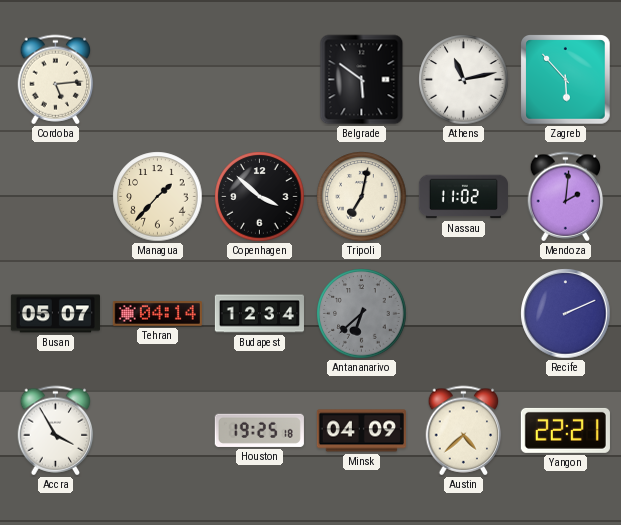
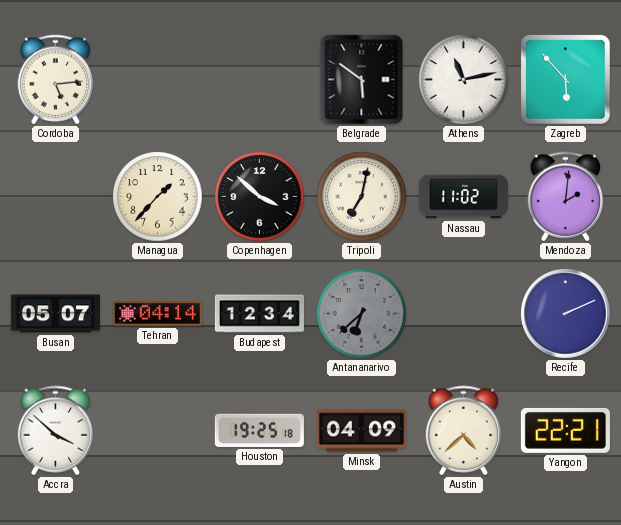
Accra: 3:55 -> 3:52
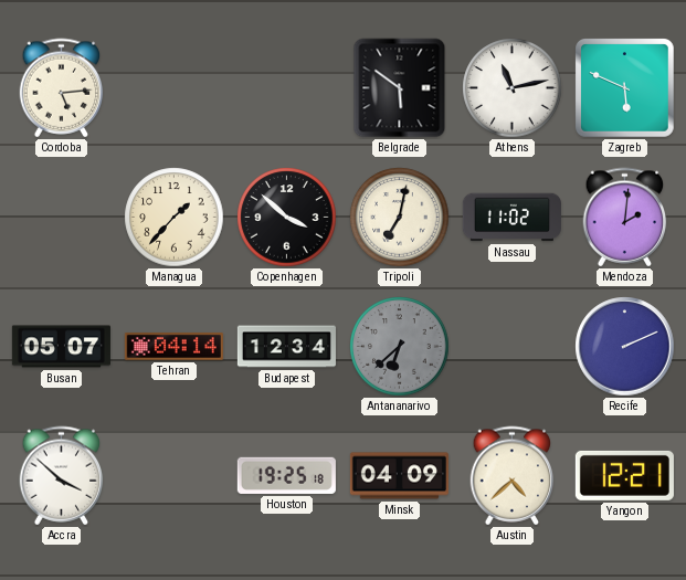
Zagreb: 5:53 -> 5:49
Yangon: 22:21 -> 12:21
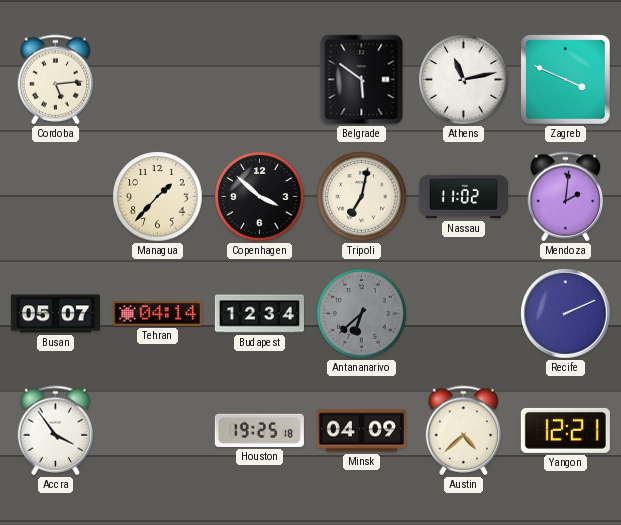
Zagreb: 5:49 -> 3:49
Accra: 3:52 -> 3:54
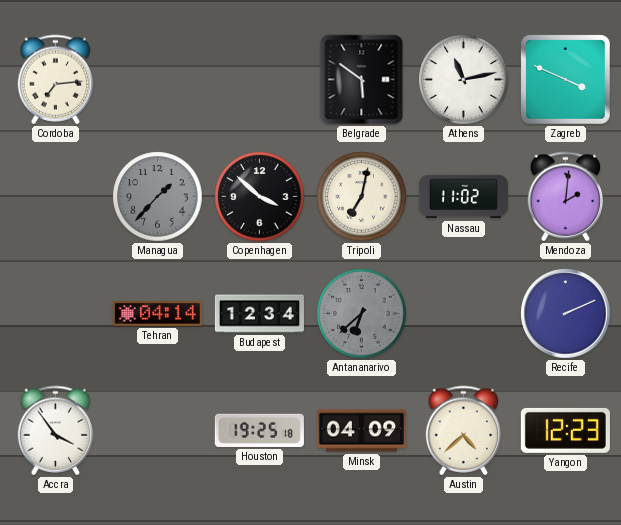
Cordoba: 5:14 -> 7:14
Managua dial: cream -> grey
Busan: 05:07 -> none
Yangon: 12:21 -> 12:23
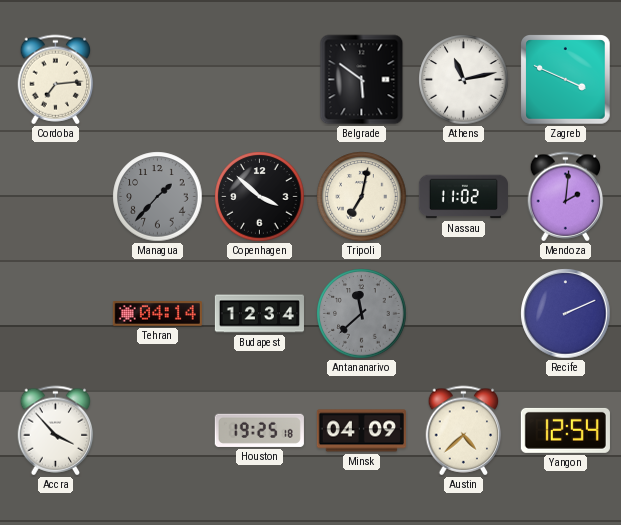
Antananarivo: 6:38 -> 11:38
Accra: 3:54 -> 3:53
Yangon: 12:23 -> 12:54
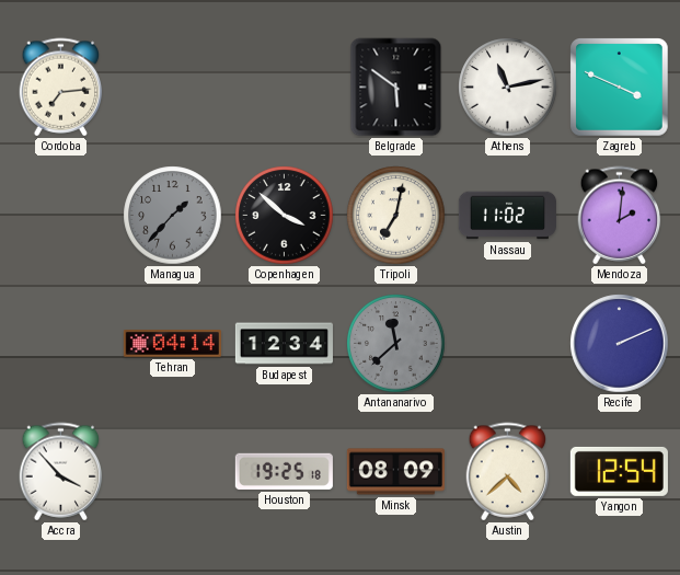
Minsk: 04:09 -> 08:09
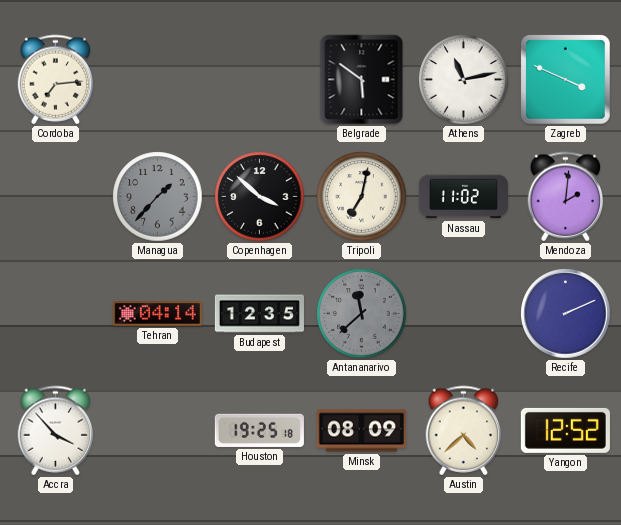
Budapest: 12:34 -> 12:35
Yangon: 12:54 -> 12:52
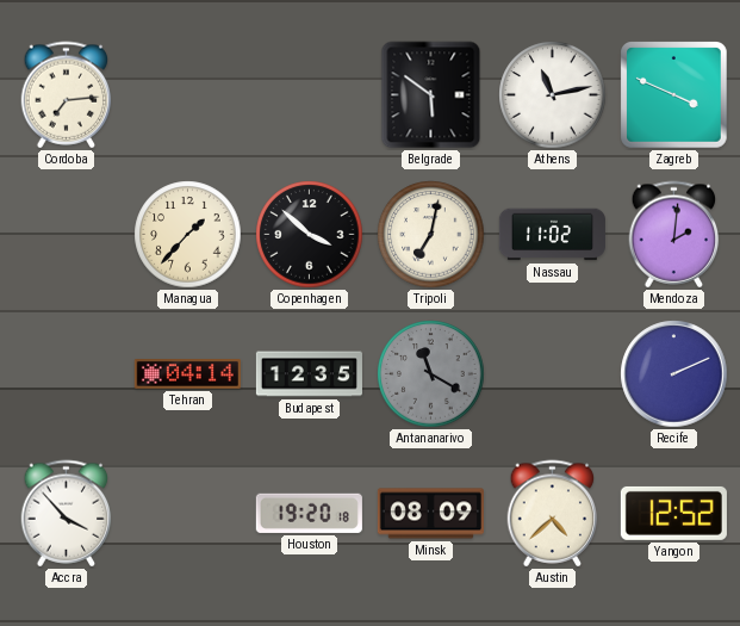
Managua dial: grey -> cream
Antananarivo: 11:38 -> 11:20
Houston: 19:25 -> 19:20
